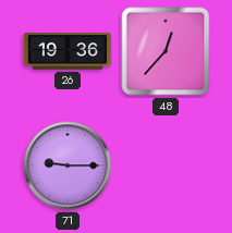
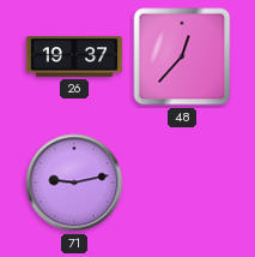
26: 19:36 -> 19:37
71: 9:15 -> 9:13
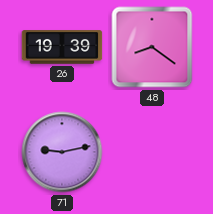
26: 19:37 -> 19:39
48: 12:37 -> 8:21
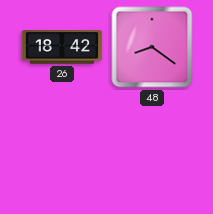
26: 19:39 -> 18:42
71: 9:13 -> none
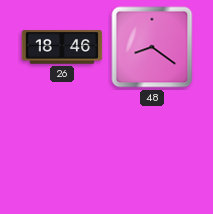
26: 18:42 -> 18:46
